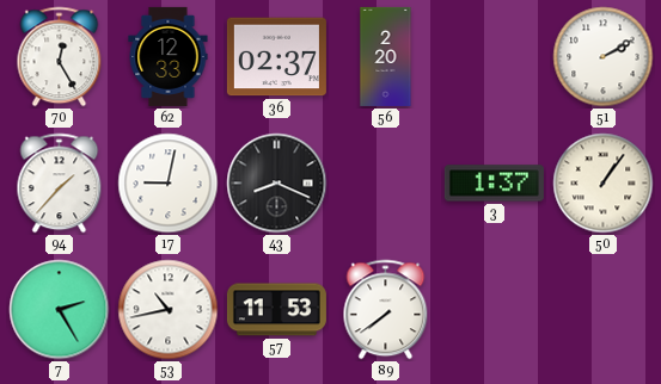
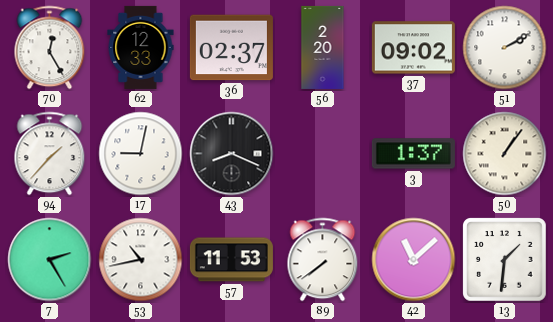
37: none -> 09:02
42: none -> 11:08
13: none -> 1:31
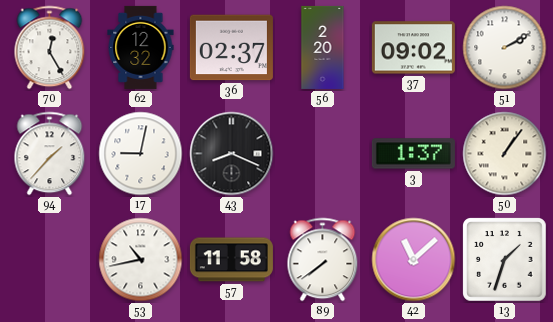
62: 12:33 -> 12:32
7: 2:25 -> none
57: 11:53 -> 11:58
13: 1:31 -> 1:33
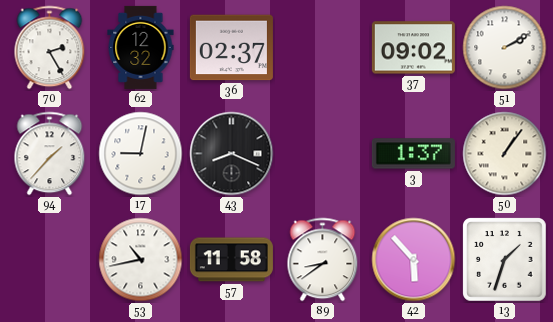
70: 12:25 -> 2:25
56: 2:20 -> none
89: 7:39 -> 8:39
42: 11:08 -> 5:53
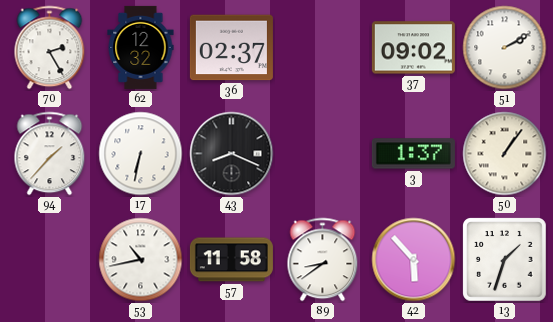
17: 9:02 -> 6:32
